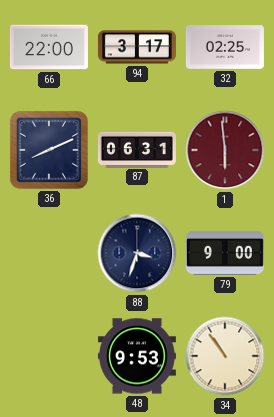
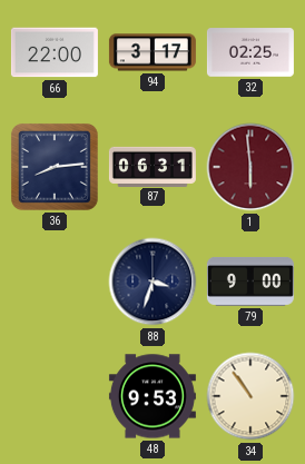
36: 8:11 -> 8:14
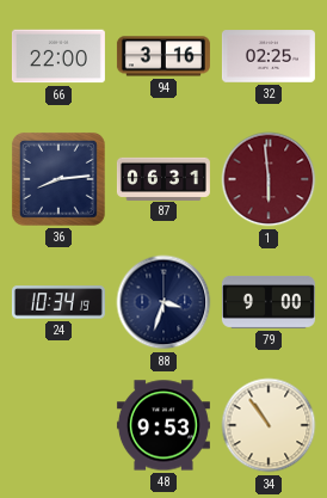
94: 3:17 -> 3:16
24: none -> 10:34
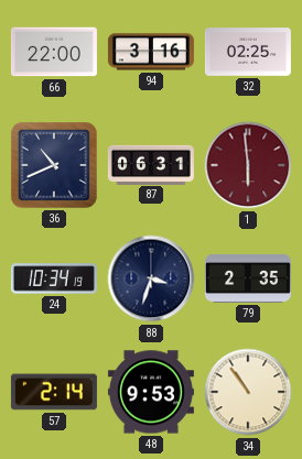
36: 8:14 -> 10:41
79: 9:00 -> 2:35
57: none -> 2:14
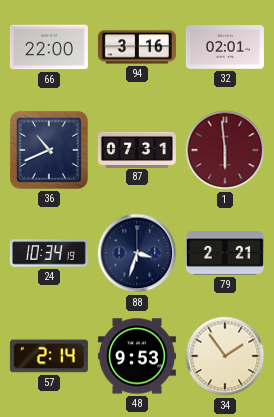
32: 02:25 -> 02:01
87: 06:31 -> 07:31
79: 2:35 -> 2:21
34: 10:54 -> 1:54
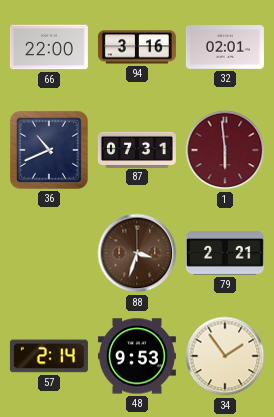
24: 10:34 -> none
88 dial: navy -> brown
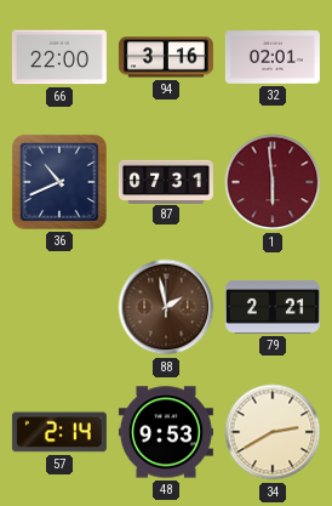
88: 3:33 -> 1:58
34: 1:54 -> 2:40
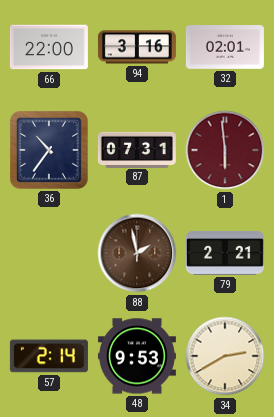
36: 10:41 -> 10:36
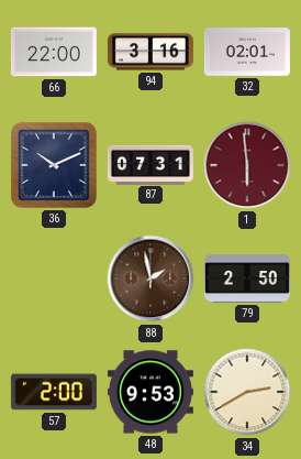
36: 10:36 -> 10:11
79: 2:21 -> 2:50
57: 2:14 -> 2:00
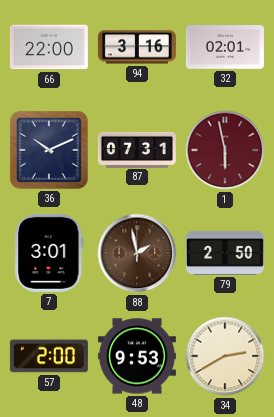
1: 5:59 -> 5:58
7: none -> 3:01
